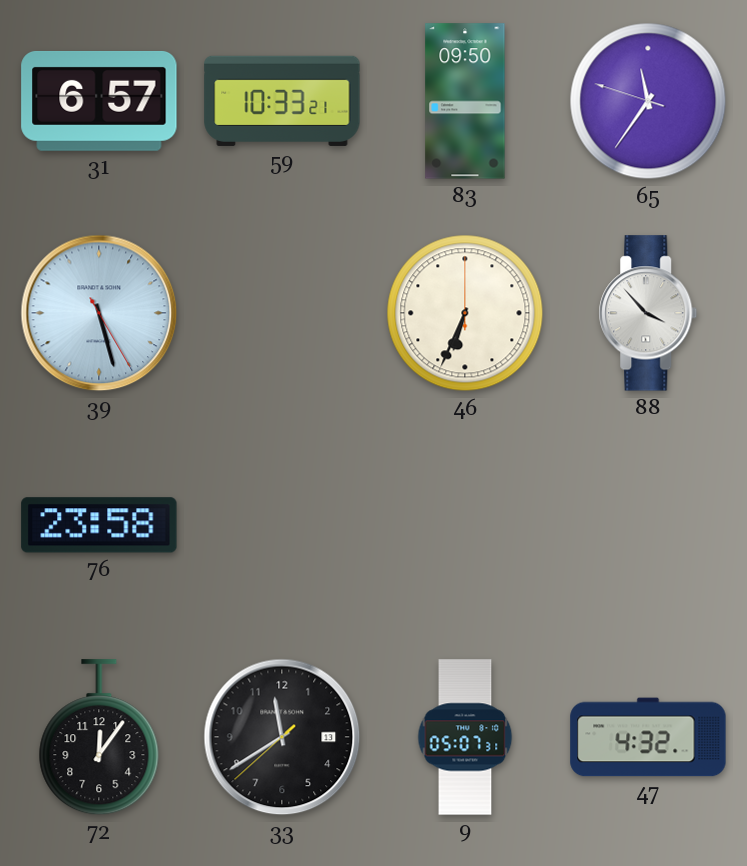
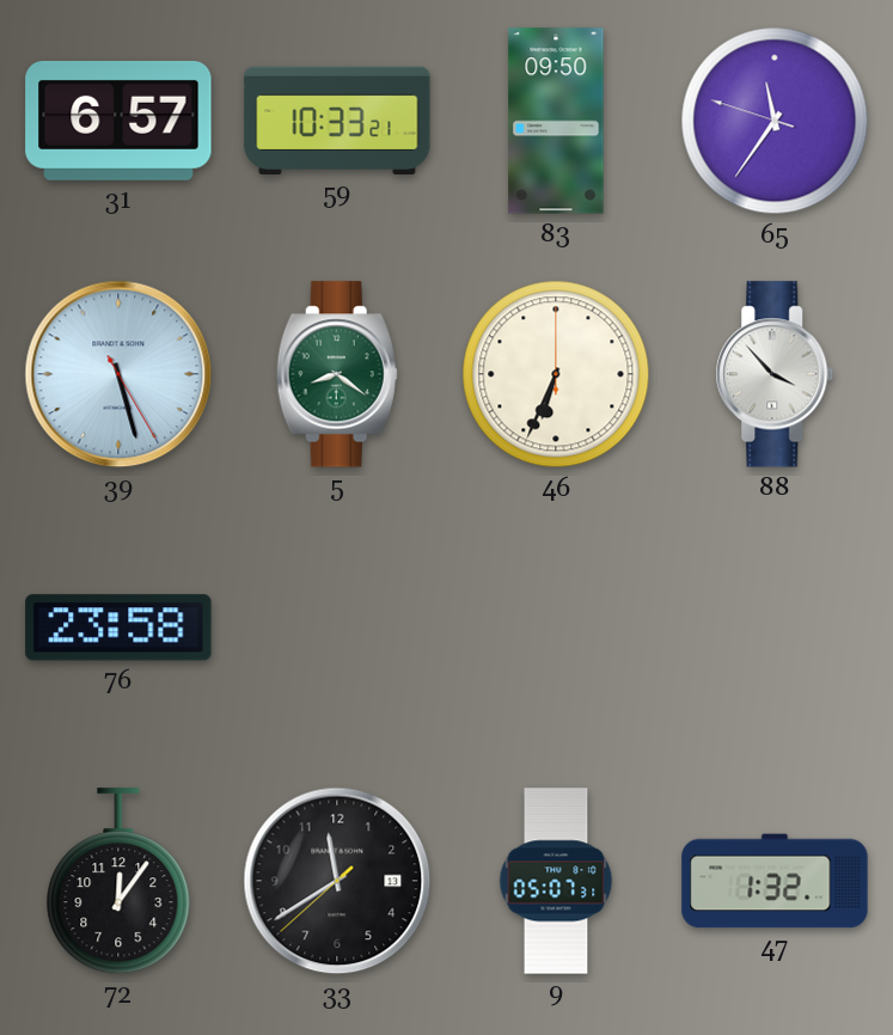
5: none -> 8:21
47: 4:32 -> 1:32
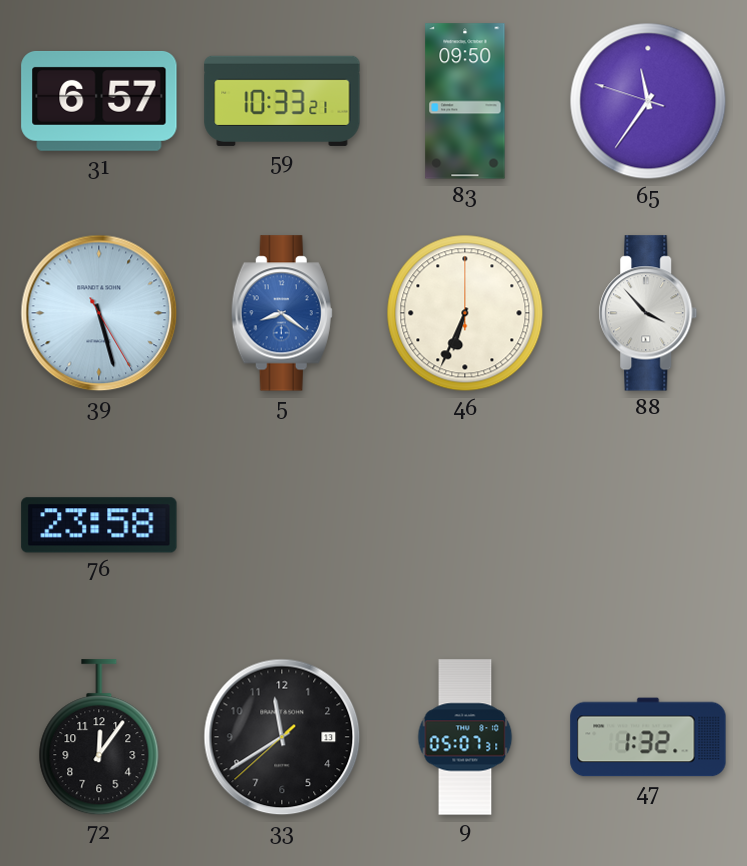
5 dial: green -> blue
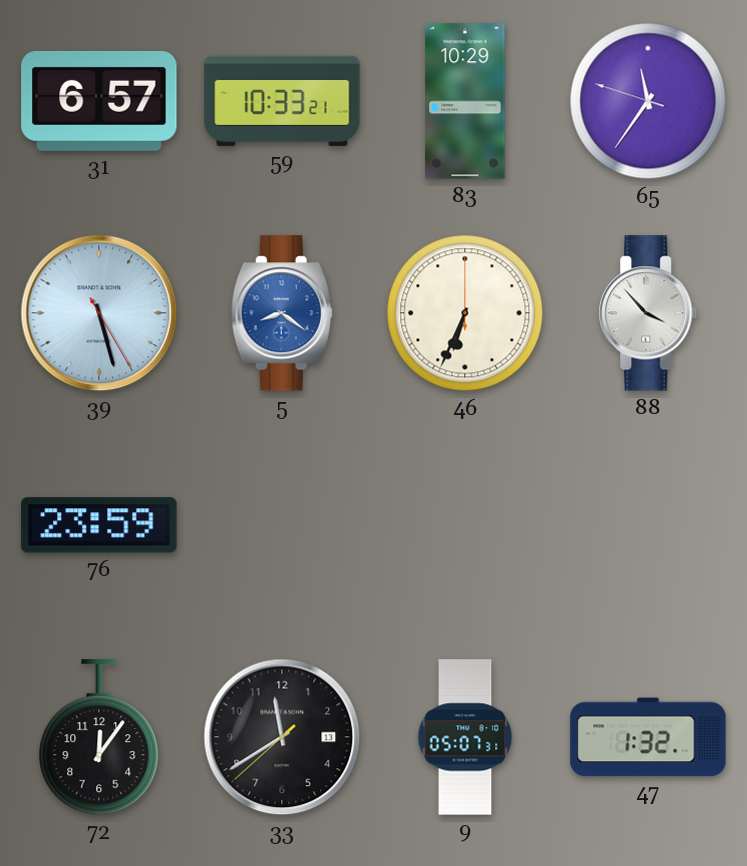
83: 09:50 -> 10:29
76: 23:58 -> 23:59
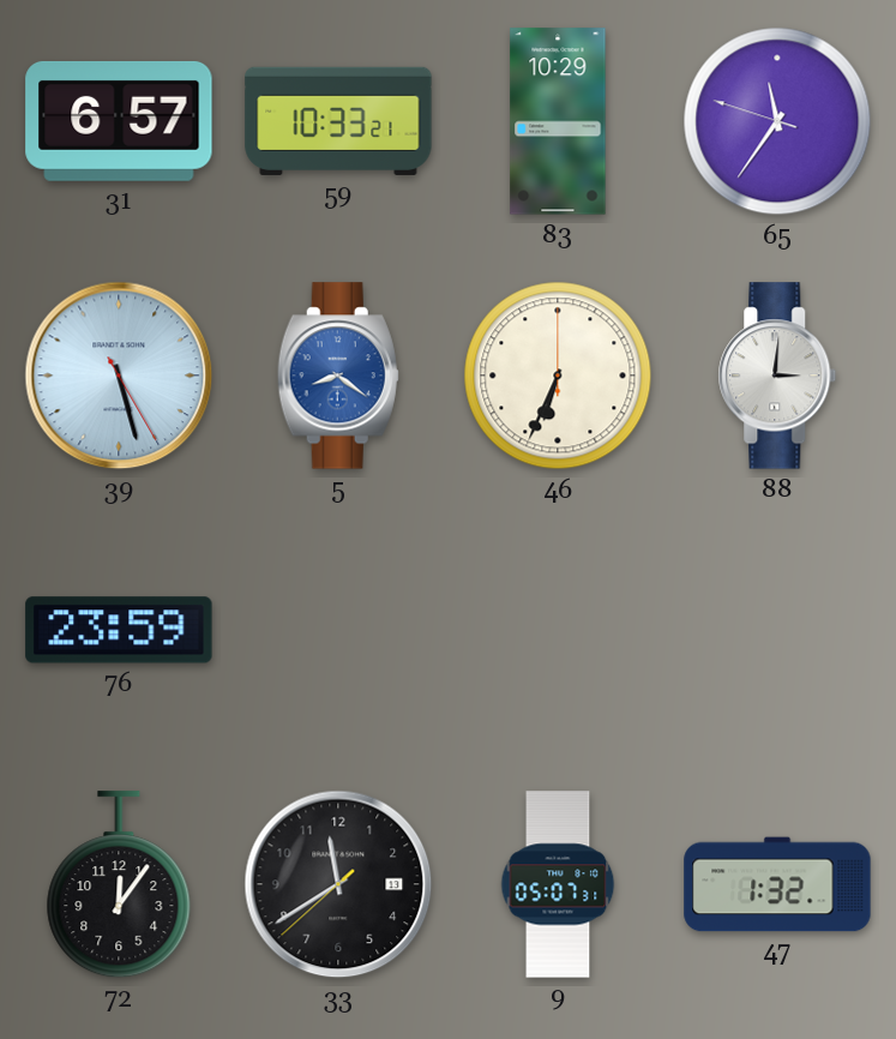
88: 3:53 -> 3:01
